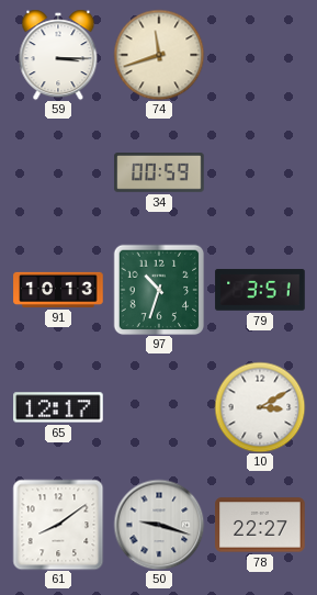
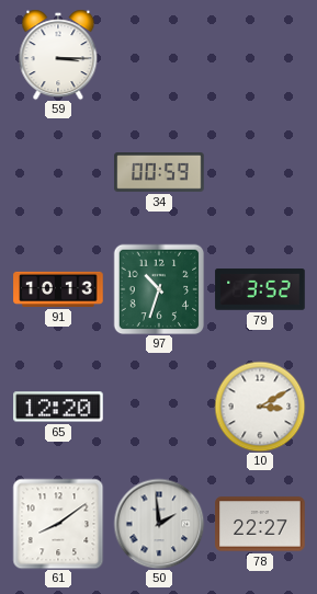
74: 11:42 -> none
79: 3:51 -> 3:52
65: 12:17 -> 12:20
50: 9:18 -> 1:59
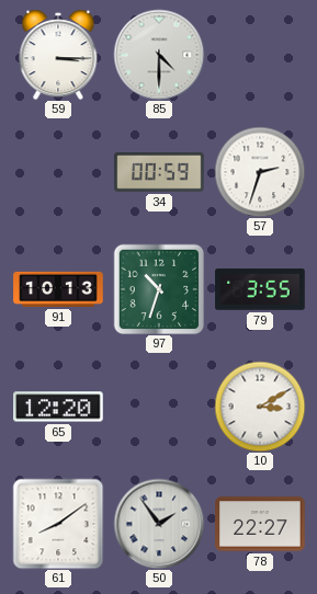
85: none -> 4:30
57: none -> 2:33
79: 3:52 -> 3:55
50: 1:59 -> 1:54
